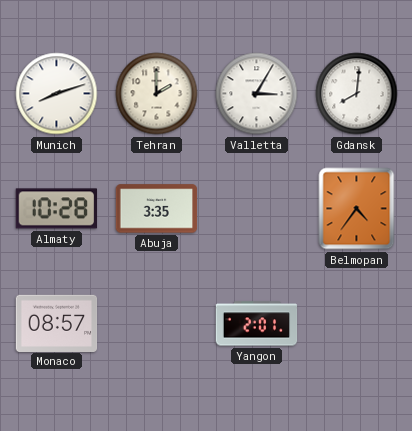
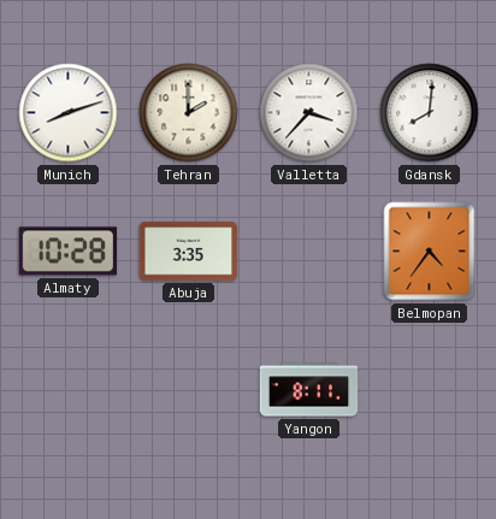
Valletta: 3:05 -> 3:37
Monaco: 08:57 -> none
Yangon: 2:01 -> 8:11
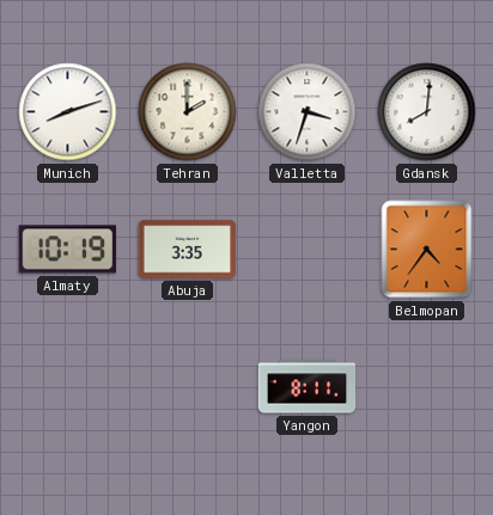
Valletta: 3:37 -> 3:33
Almaty: 10:28 -> 10:19
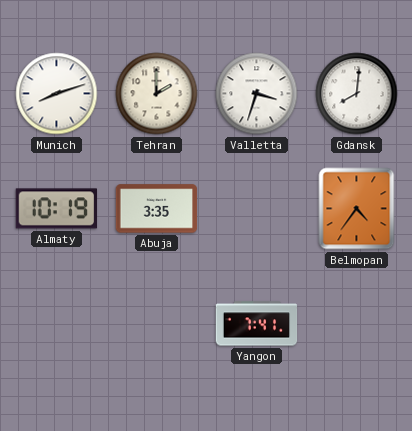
Yangon: 8:11 -> 7:41
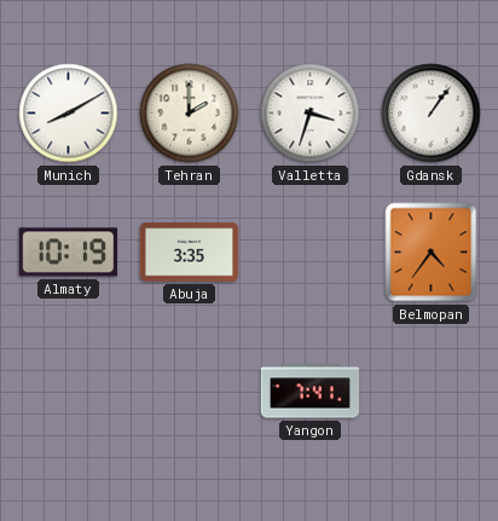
Munich: 8:12 -> 8:10
Gdansk: 8:01 -> 1:06
